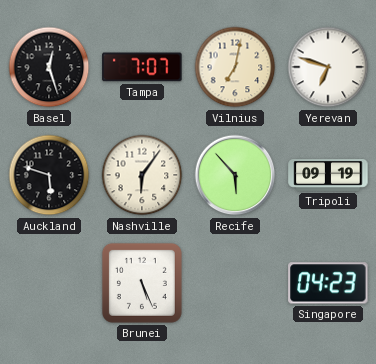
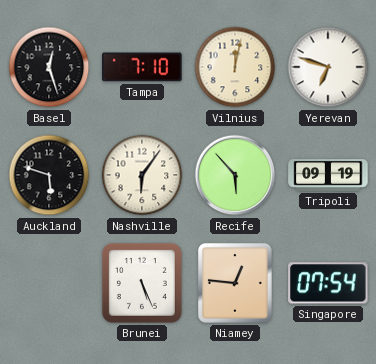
Tampa: 7:07 -> 7:10
Vilnius: 7:02 -> 12:02
Niamey: none -> 12:46
Singapore: 04:23 -> 07:54
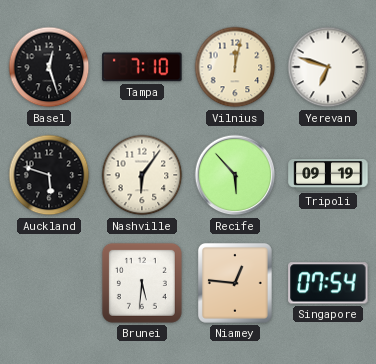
Brunei: 5:26 -> 5:31
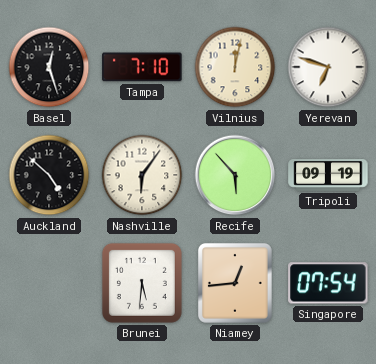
Auckland: 5:48 -> 4:52
Niamey: 12:46 -> 12:44
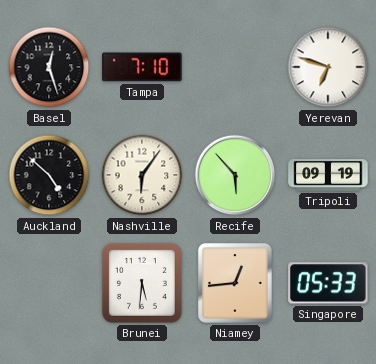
Vilnius: 12:02 -> none
Singapore: 07:54 -> 05:33
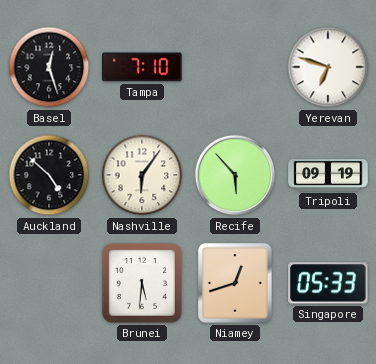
Niamey: 12:44 -> 12:42
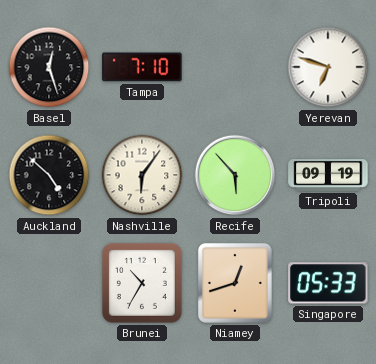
Brunei: 5:31 -> 10:35
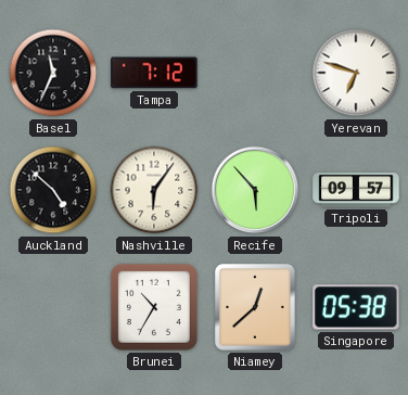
Basel: 12:27 -> 11:34
Tampa: 7:10 -> 7:12
Tripoli: 09:19 -> 09:57
Niamey: 12:42 -> 12:38
Singapore: 05:33 -> 05:38
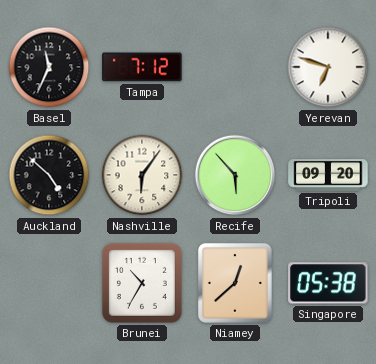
Tripoli: 09:57 -> 09:20
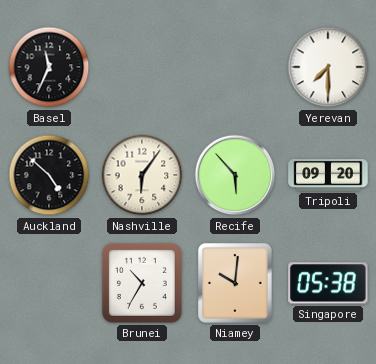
Tampa: 7:12 -> none
Yerevan: 6:48 -> 7:30
Niamey: 12:38 -> 10:01
